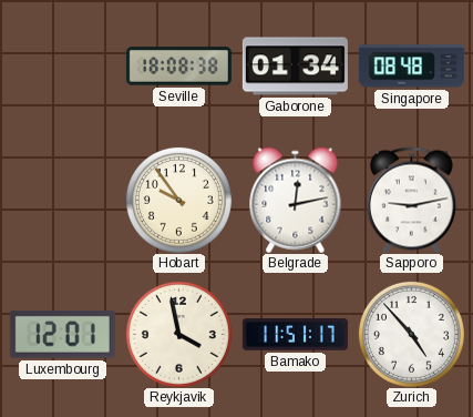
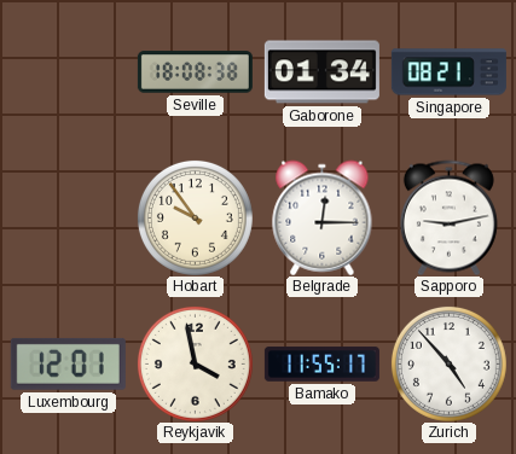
Singapore: 08:48 -> 08:21
Belgrade: 12:13 -> 12:15
Bamako: 11:51 -> 11:55
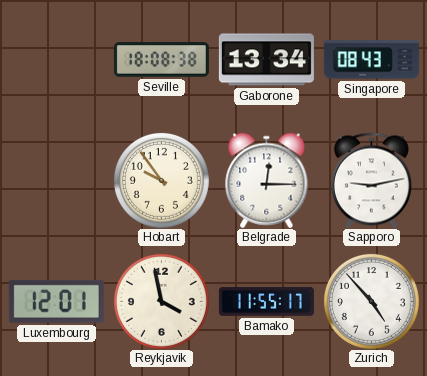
Gaborone: 01:34 -> 13:34
Singapore: 08:21 -> 08:43
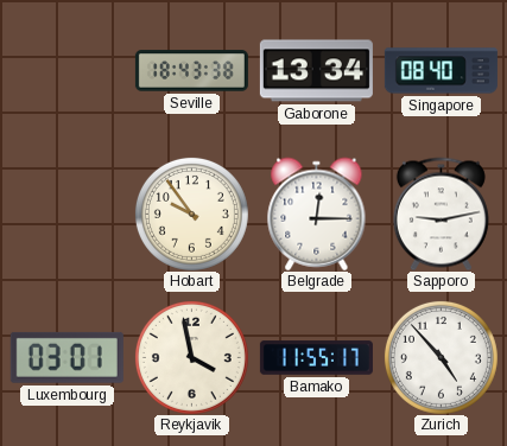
Seville: 18:08 -> 18:43
Singapore: 08:43 -> 08:40
Luxembourg: 12:01 -> 03:01
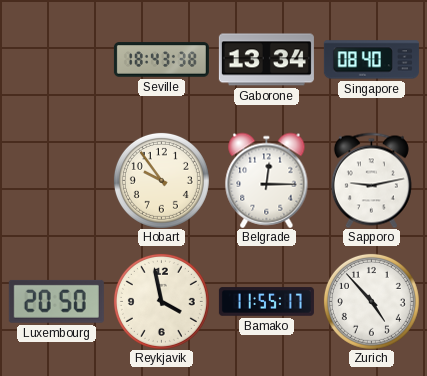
Luxembourg: 03:01 -> 20:50
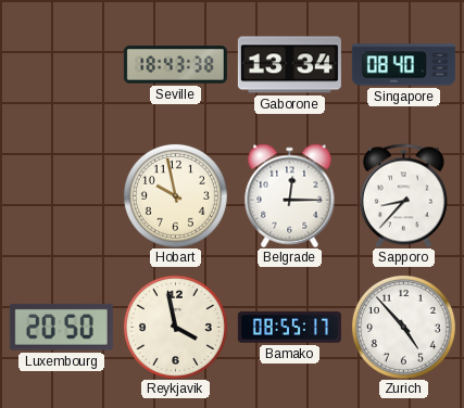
Hobart: 9:54 -> 9:58
Sapporo: 9:13 -> 8:37
Bamako: 11:55 -> 08:55
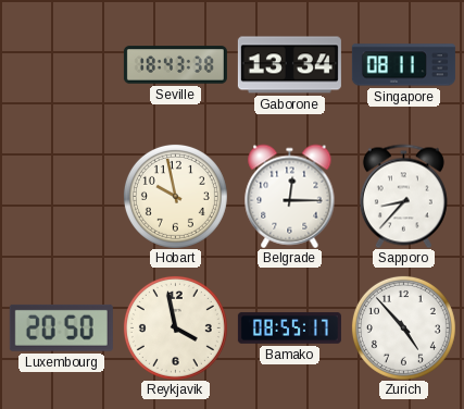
Singapore: 08:40 -> 08:11
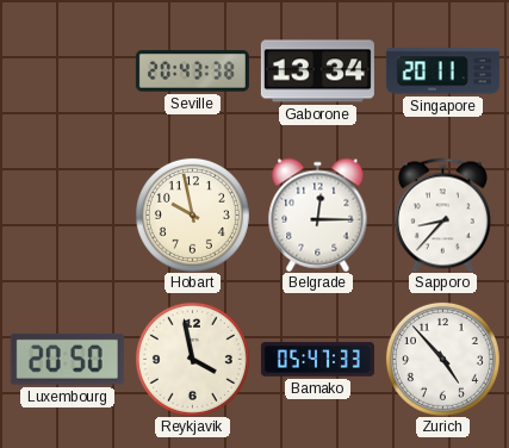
Seville: 18:43 -> 20:43
Singapore: 08:11 -> 20:11
Bamako: 08:55 -> 05:47
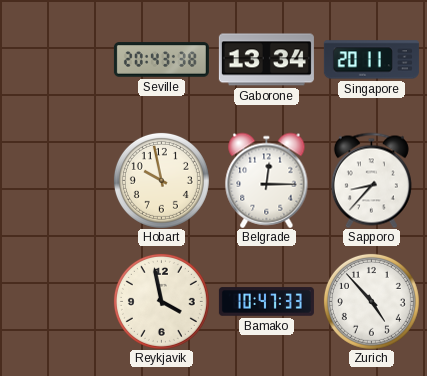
Luxembourg: 20:50 -> none
Bamako: 05:47 -> 10:47
